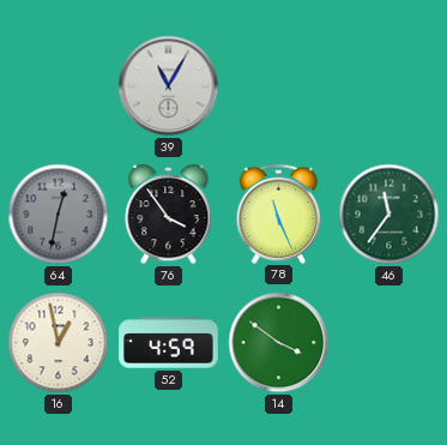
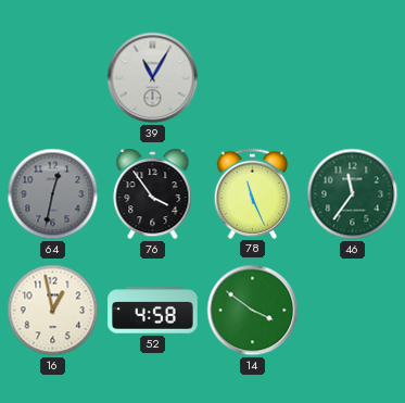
52: 4:59 -> 4:58
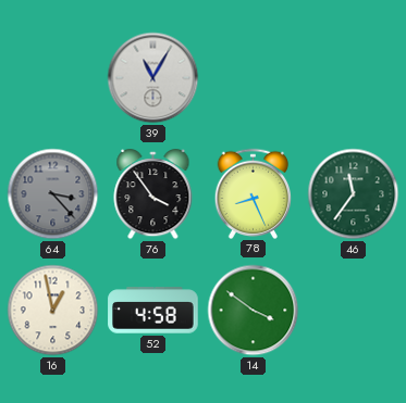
64: 12:32 -> 3:23
78: 11:26 -> 8:26
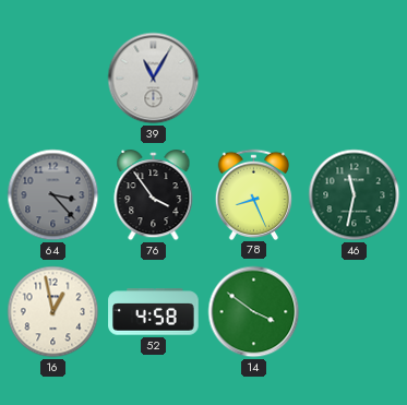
46: 11:36 -> 11:32
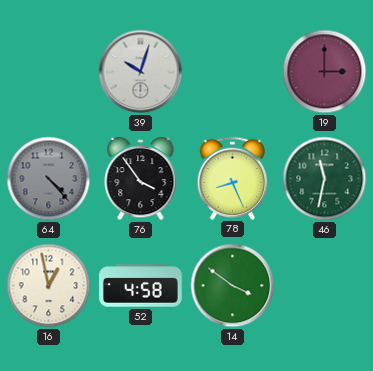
39: 11:05 -> 10:03
19: none -> 3:00
64: 3:23 -> 4:23
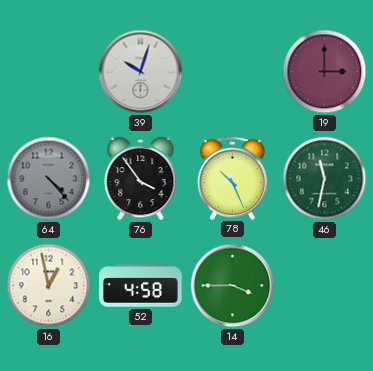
78: 8:26 -> 10:26
14: 3:51 -> 3:45
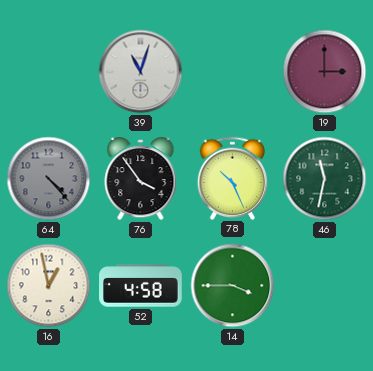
39: 10:03 -> 11:03
